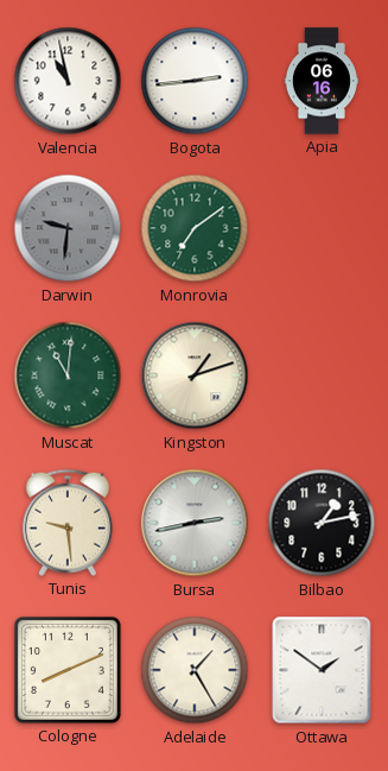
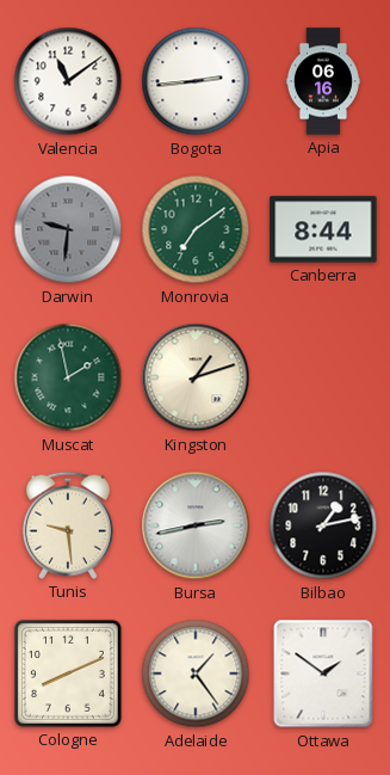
Valencia: 10:58 -> 11:09
Canberra: none -> 8:44
Muscat: 11:01 -> 1:58
Adelaide: 1:25 -> 1:24
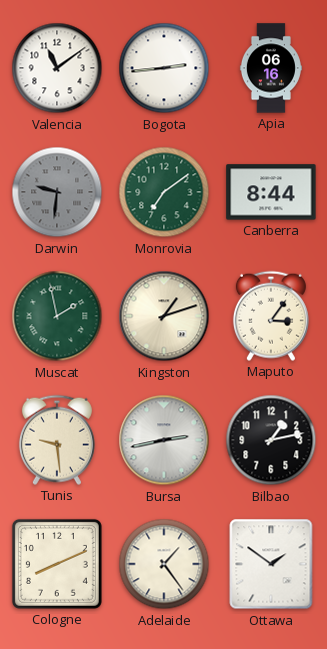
Maputo: none -> 3:06
